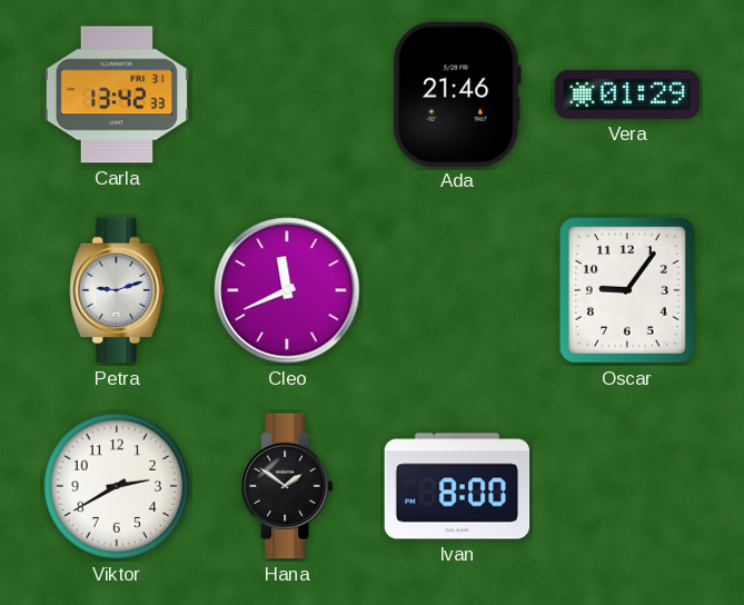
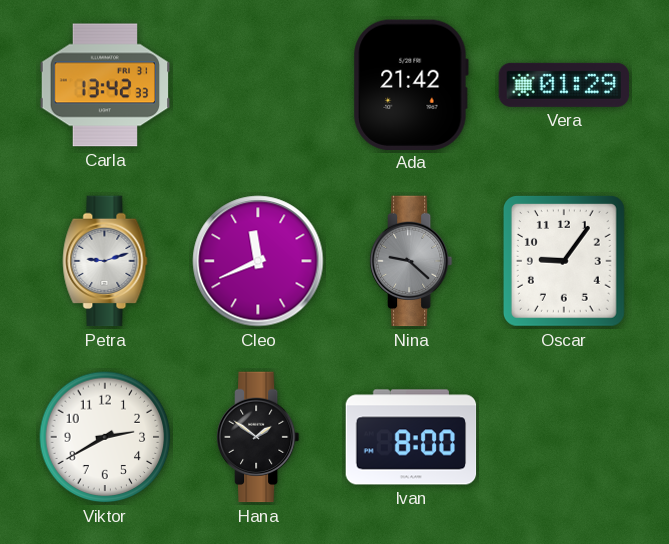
Ada: 21:46 -> 21:42
Nina: none -> 9:22
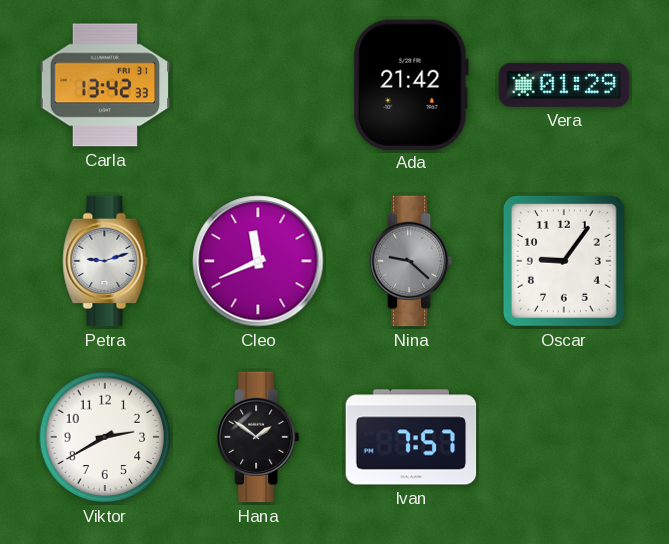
Ivan: 8:00 -> 7:57
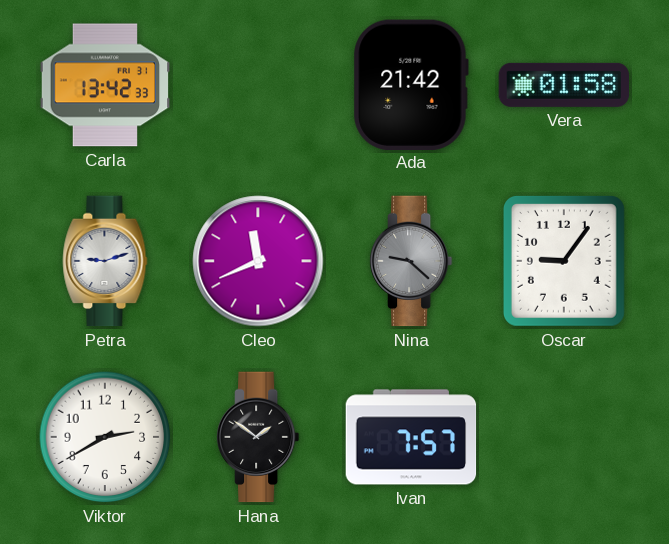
Vera: 01:29 -> 01:58
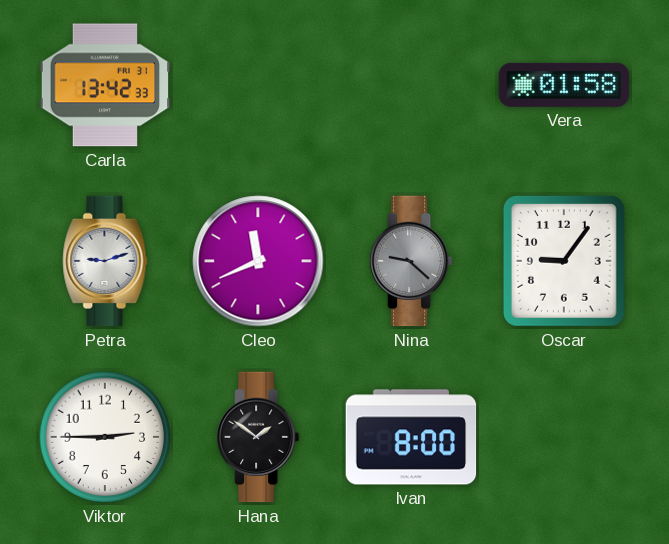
Ada: 21:42 -> none
Viktor: 2:40 -> 2:45
Ivan: 7:57 -> 8:00
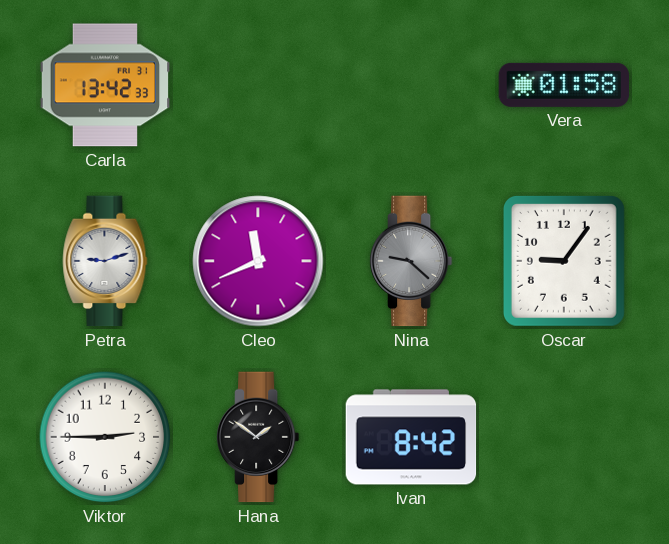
Ivan: 8:00 -> 8:42
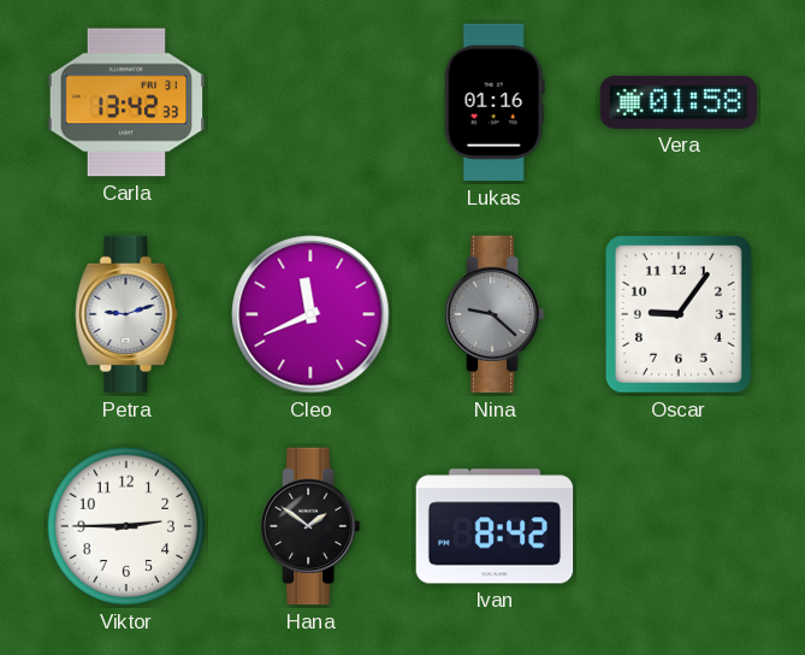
Lukas: none -> 01:16
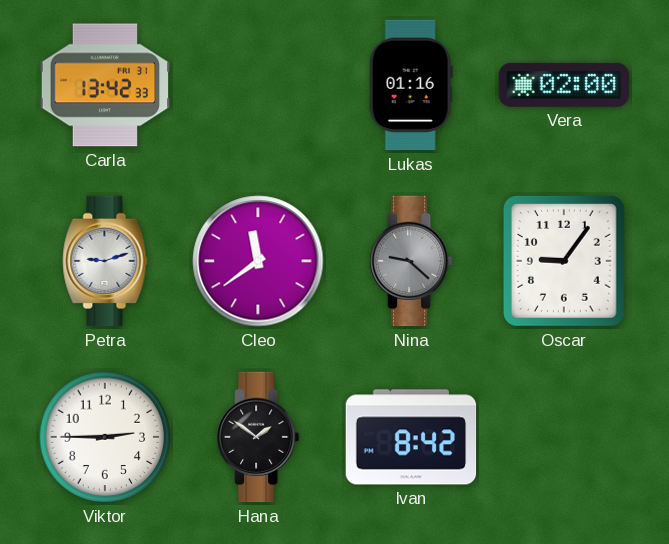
Vera: 01:58 -> 02:00
Cleo: 11:41 -> 11:39
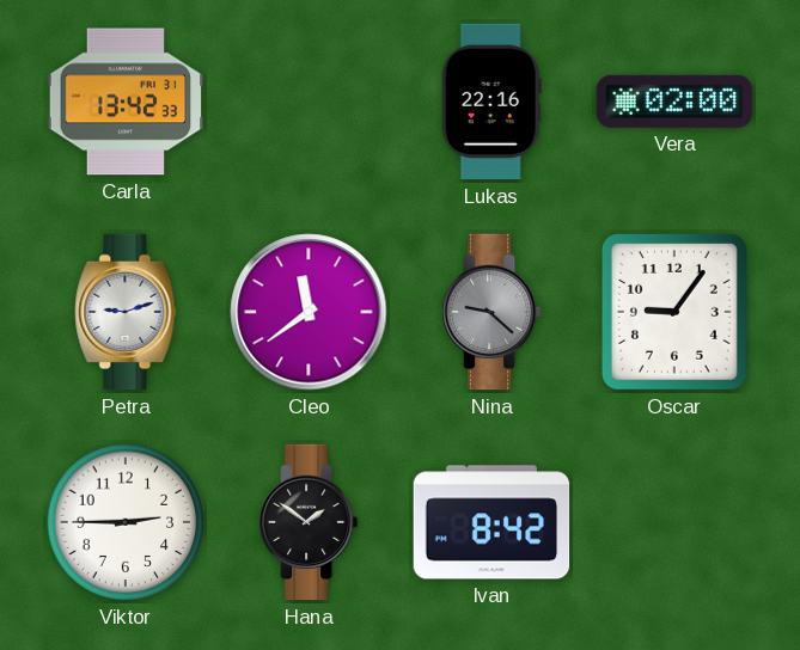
Lukas: 01:16 -> 22:16
